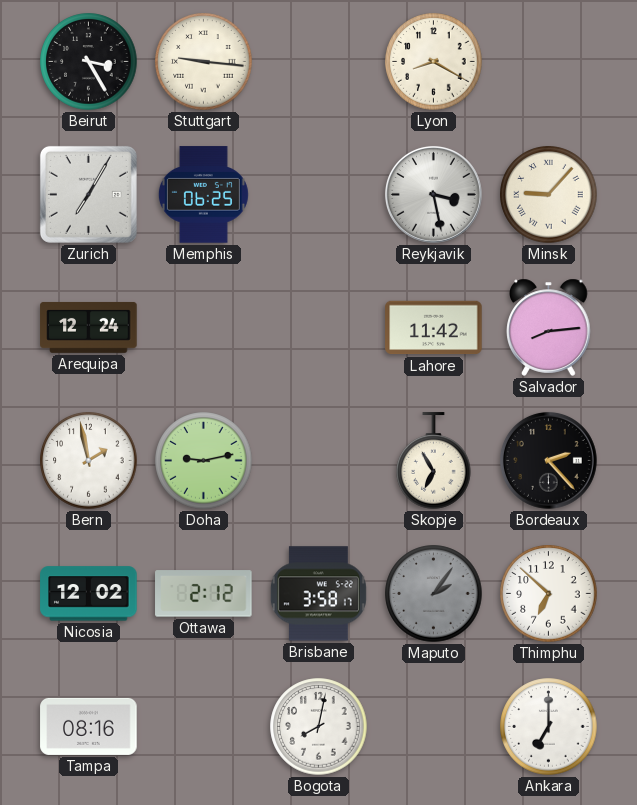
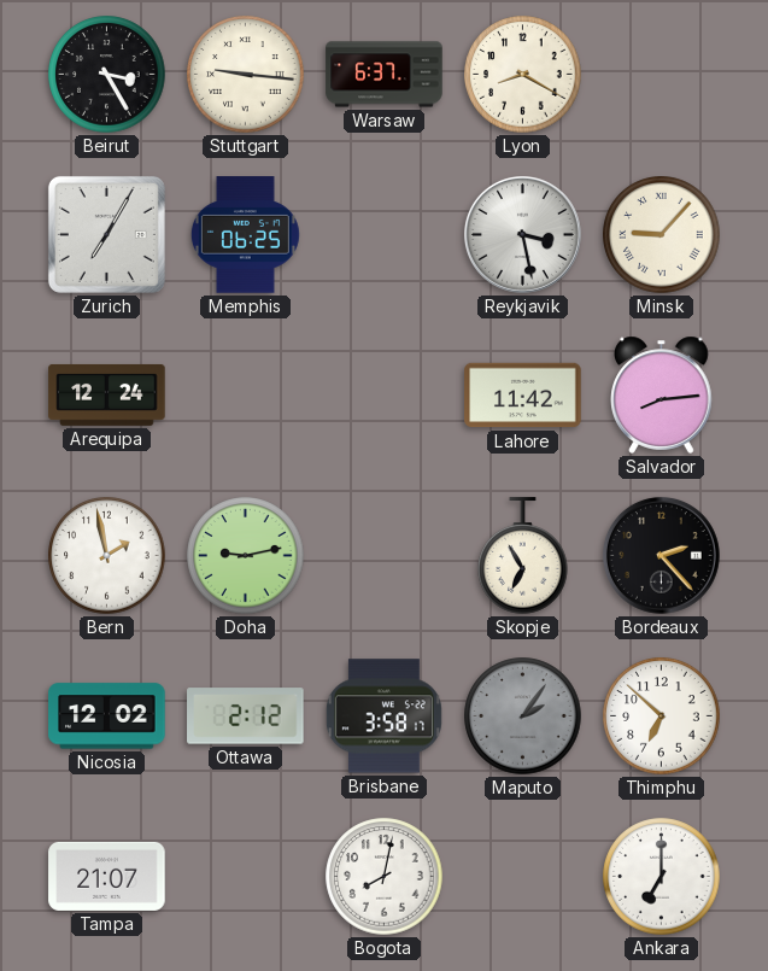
Warsaw: none -> 6:37
Tampa: 08:16 -> 21:07
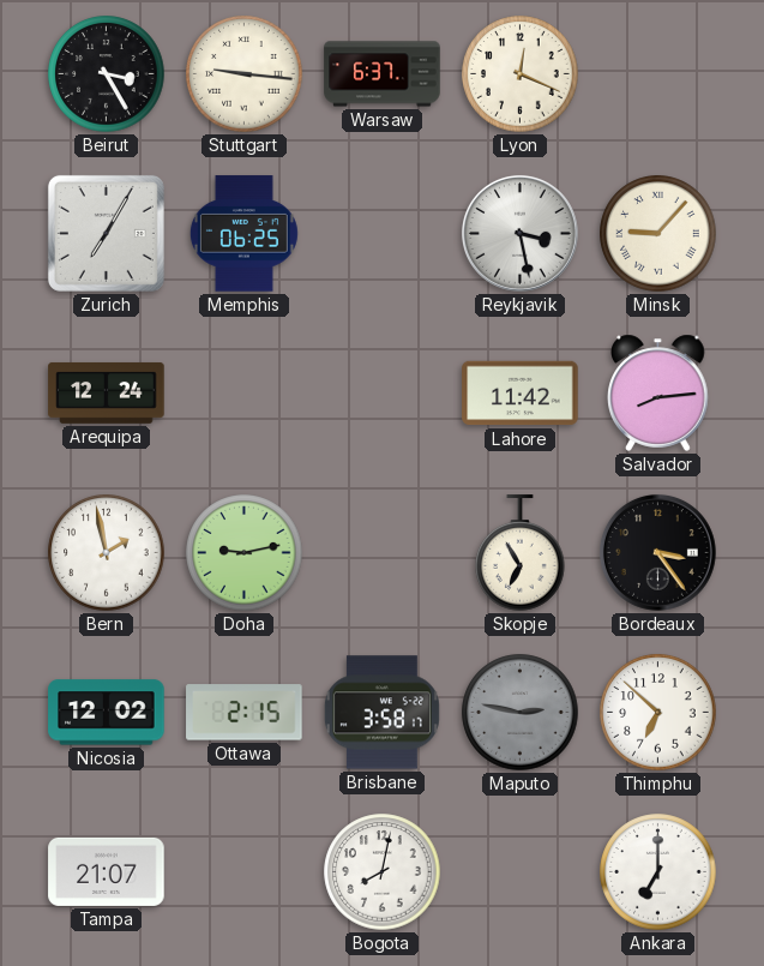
Lyon: 8:20 -> 12:19
Bordeaux: 2:23 -> 3:24
Ottawa: 2:12 -> 2:15
Maputo: 2:06 -> 2:47
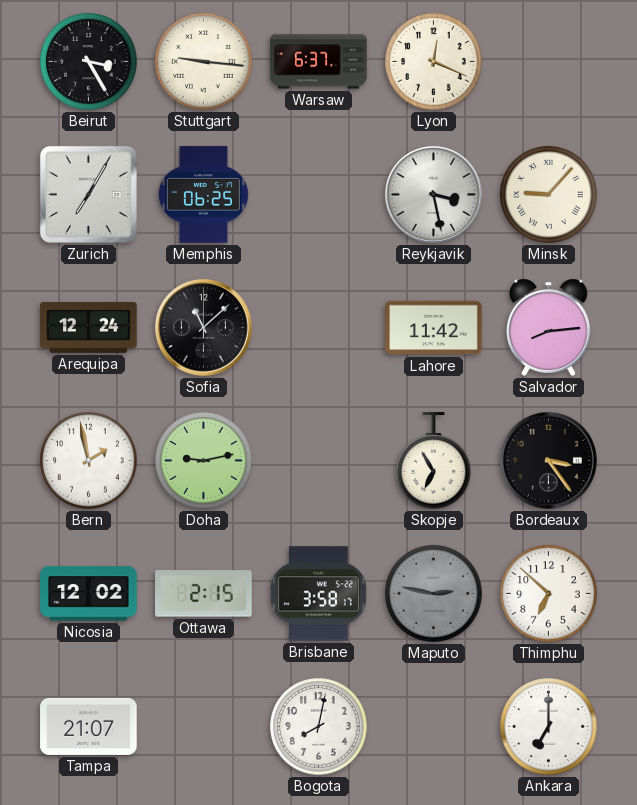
Sofia: none -> 11:08
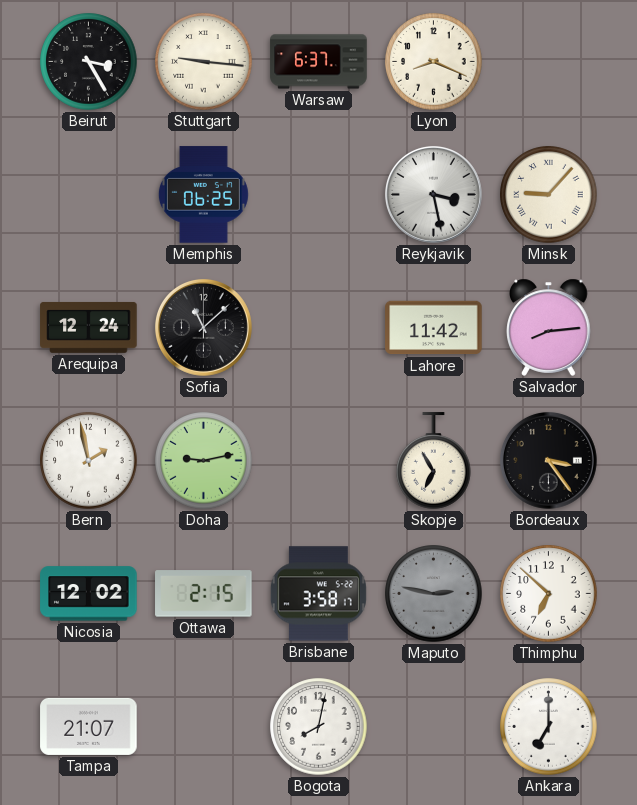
Lyon: 12:19 -> 8:19
Zurich: 7:05 -> none
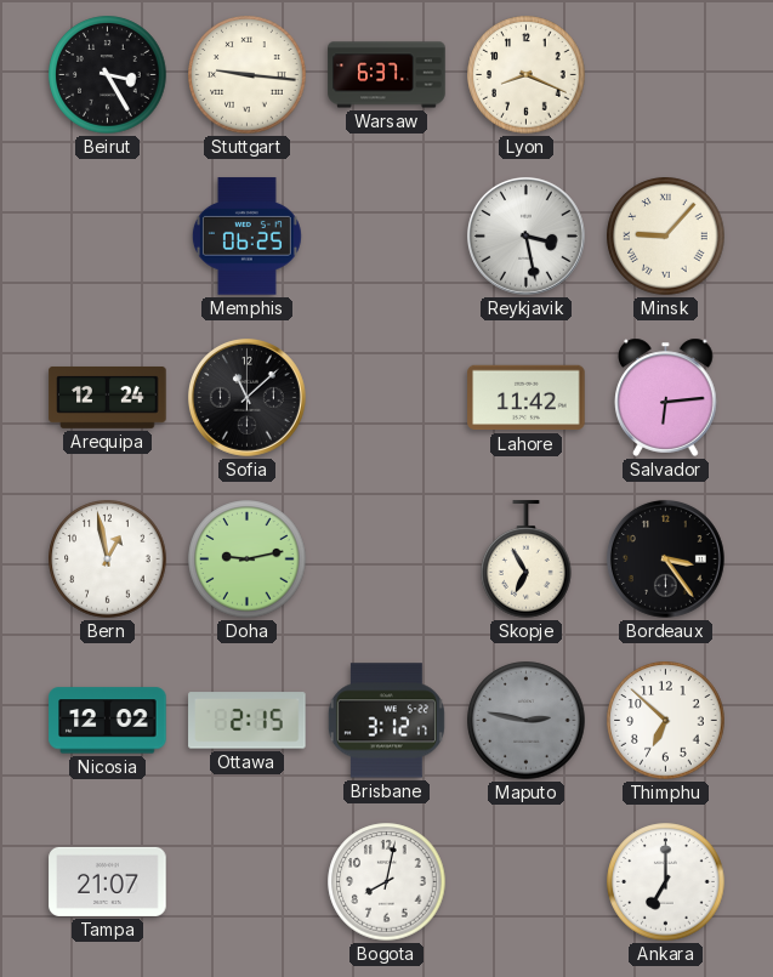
Salvador: 8:14 -> 6:14
Bern: 1:58 -> 12:58
Brisbane: 3:58 -> 3:12
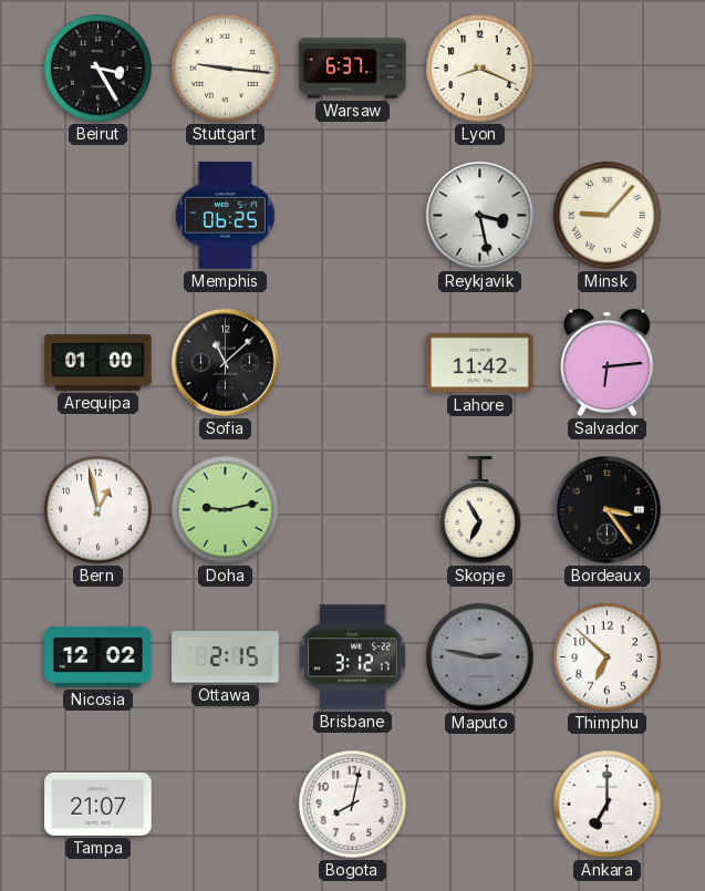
Arequipa: 12:24 -> 01:00
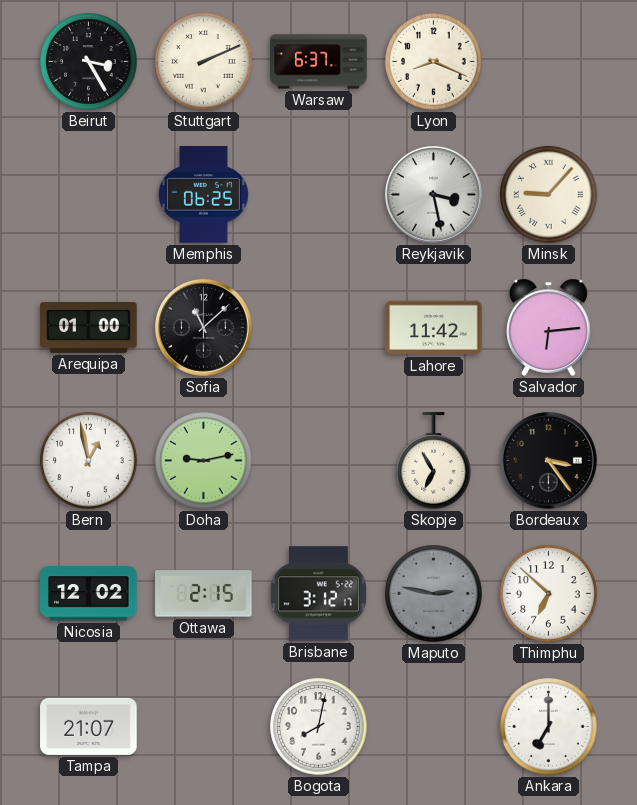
Stuttgart: 9:16 -> 2:11
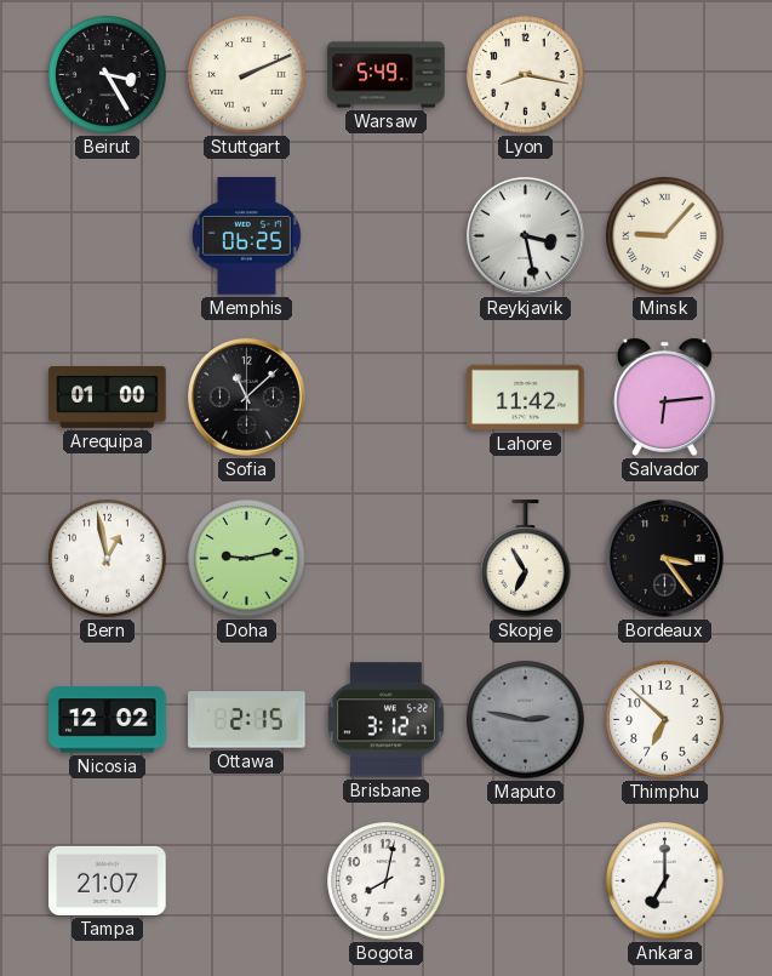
Warsaw: 6:37 -> 5:49
Lyon: 8:19 -> 8:17
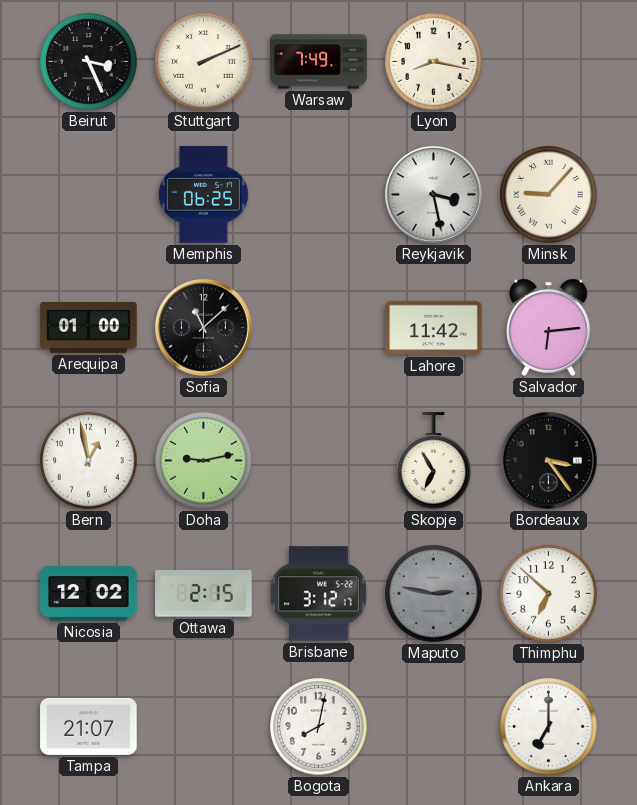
Beirut: 3:25 -> 3:26
Warsaw: 5:49 -> 7:49
